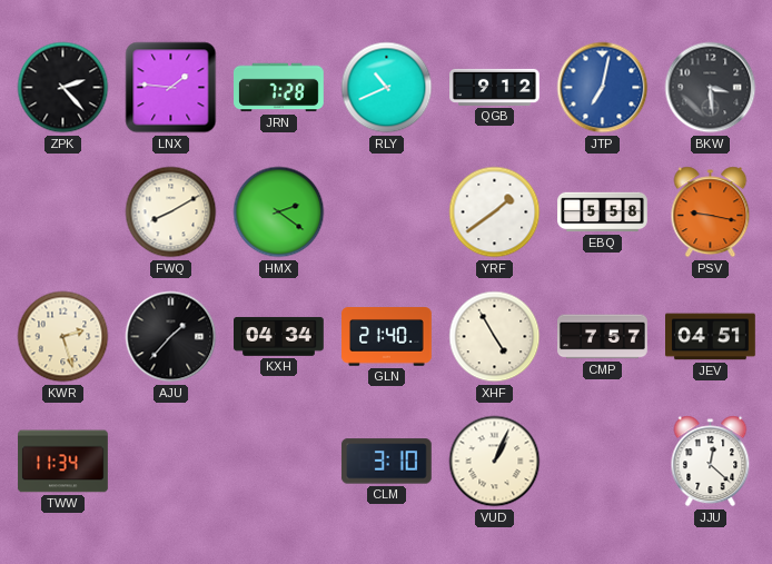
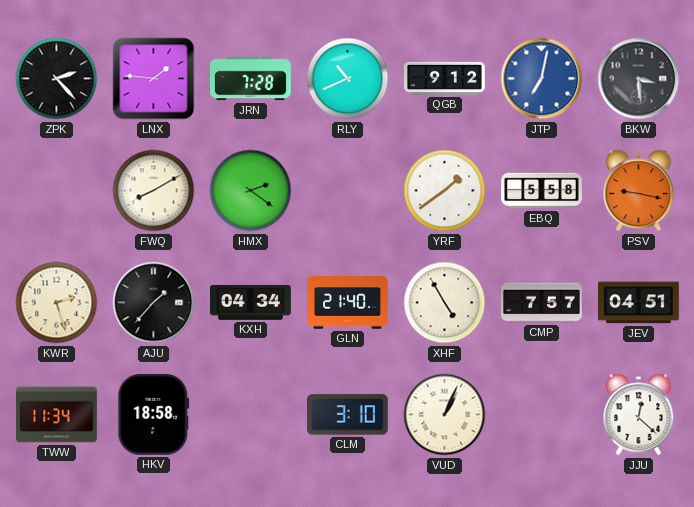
HKV: none -> 18:58
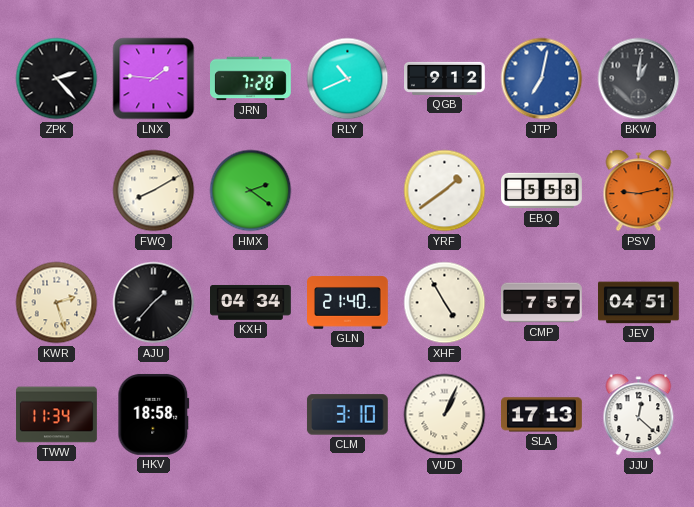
BKW: 3:29 -> 1:01
PSV: 9:17 -> 9:13
SLA: none -> 17:13
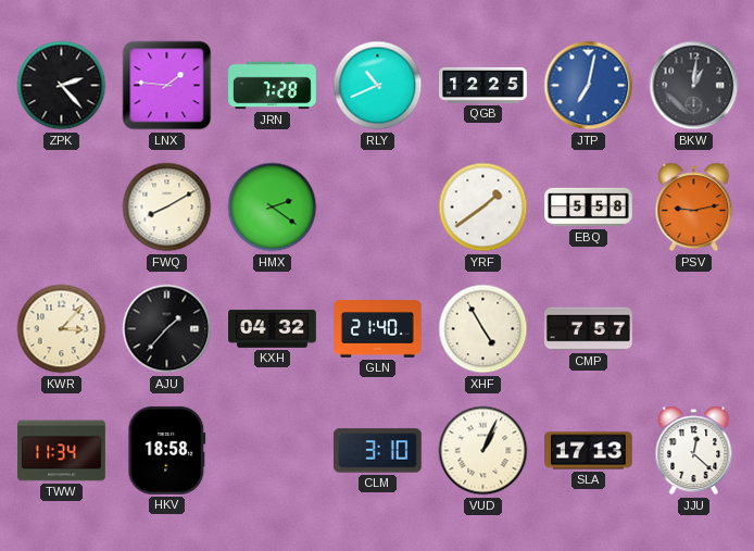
QGB: 9:12 -> 12:25
KWR: 2:27 -> 3:07
KXH: 04:34 -> 04:32
JEV: 04:51 -> none
